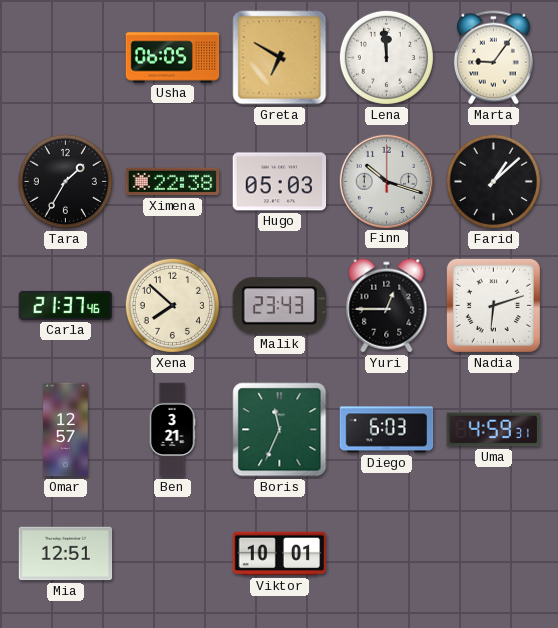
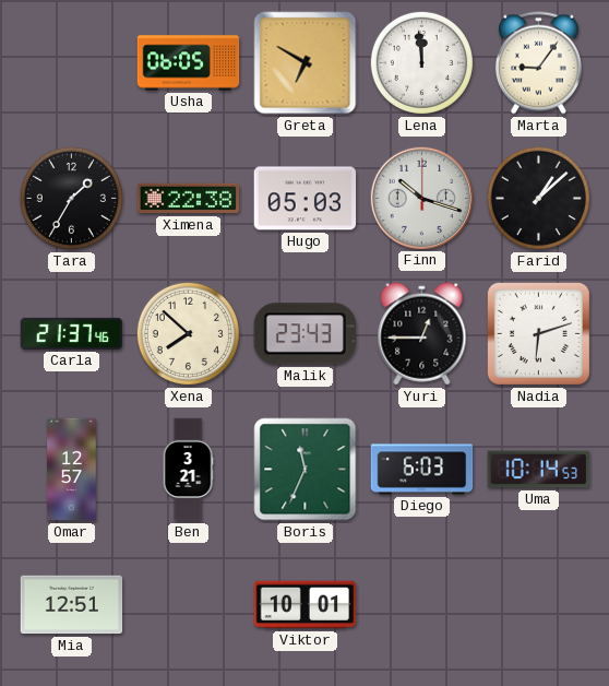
Uma: 4:59 -> 10:14
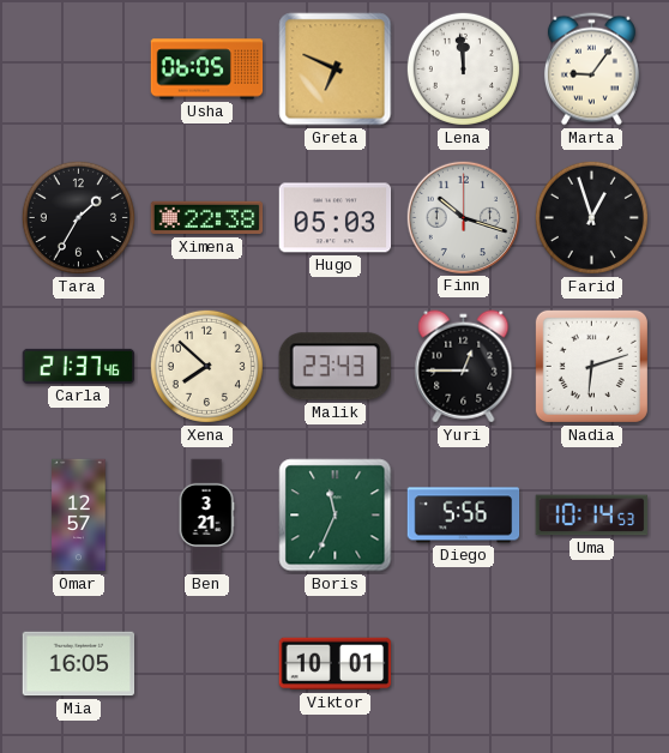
Greta: 6:50 -> 6:49
Farid: 1:08 -> 12:57
Diego: 6:03 -> 5:56
Mia: 12:51 -> 16:05
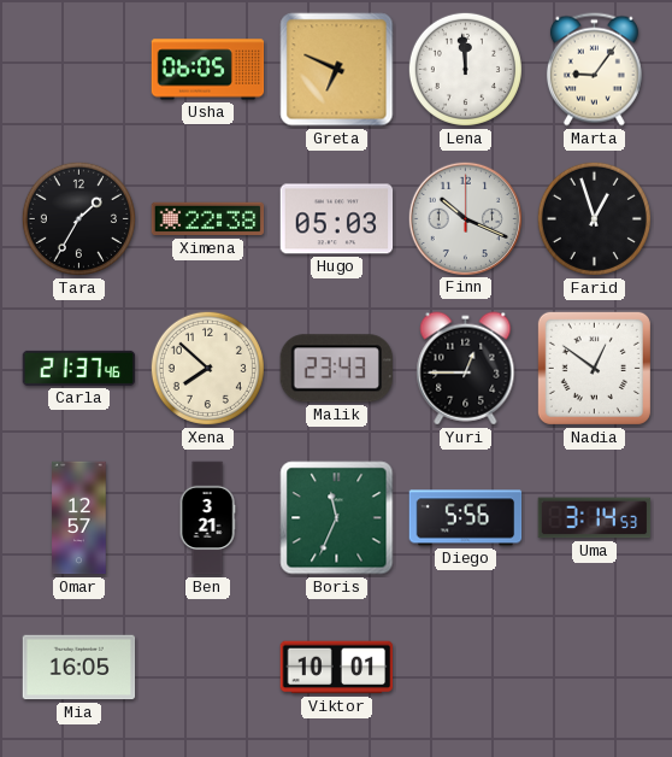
Finn: 10:18 -> 10:19
Nadia: 6:12 -> 12:51
Uma: 10:14 -> 3:14
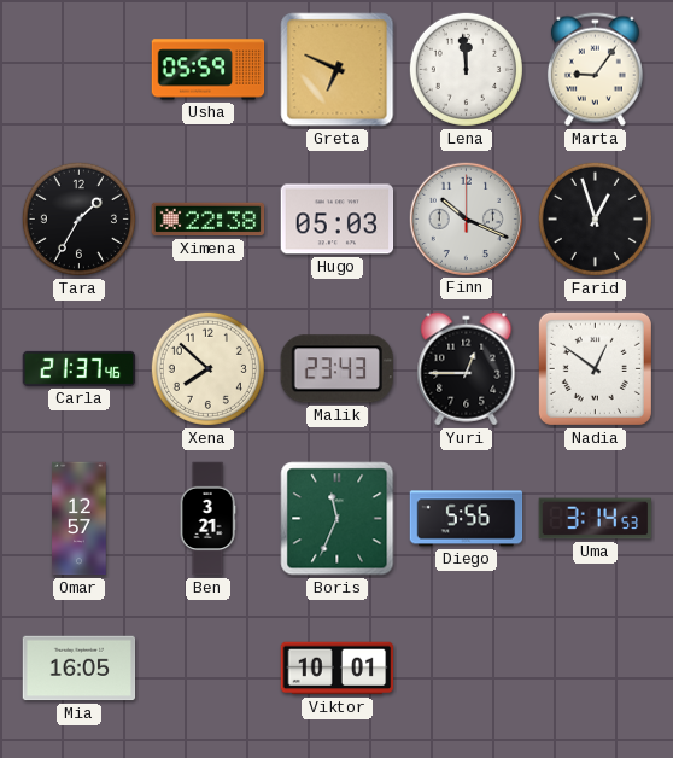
Usha: 06:05 -> 05:59
